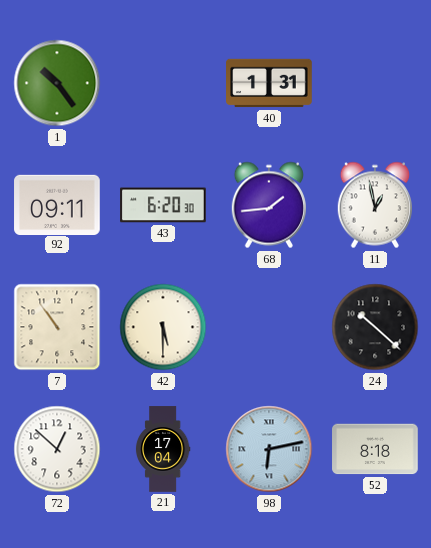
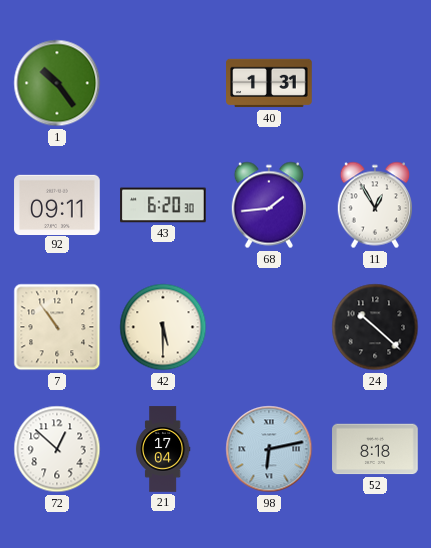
11: 12:58 -> 12:55
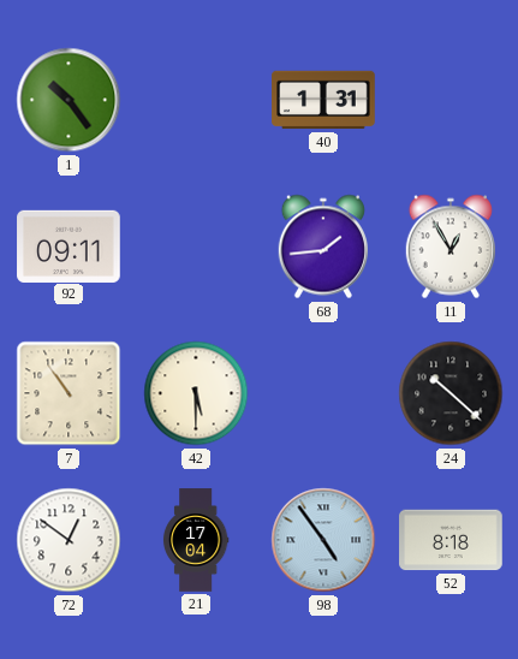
43: 6:20 -> none
72: 12:52 -> 12:51
98: 6:13 -> 4:54
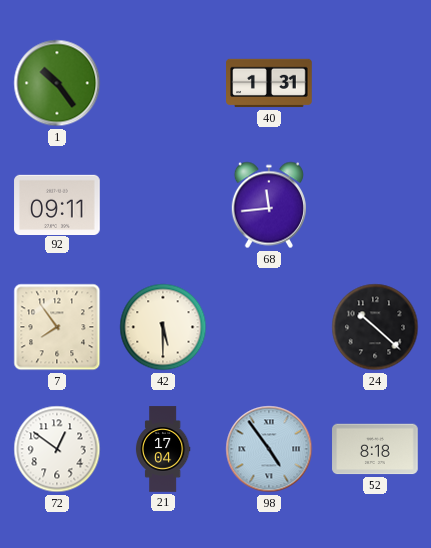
68: 1:44 -> 11:44
11: 12:55 -> none
7: 10:54 -> 7:54
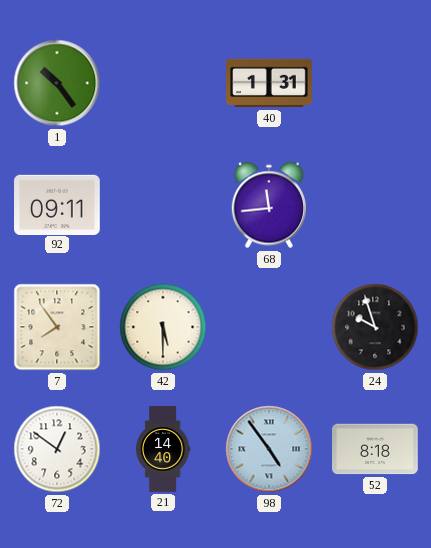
24: 10:22 -> 9:57
21: 17:04 -> 14:40
